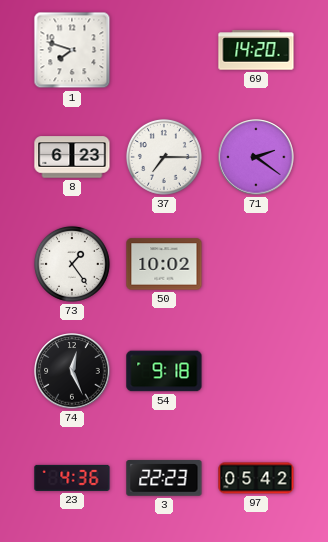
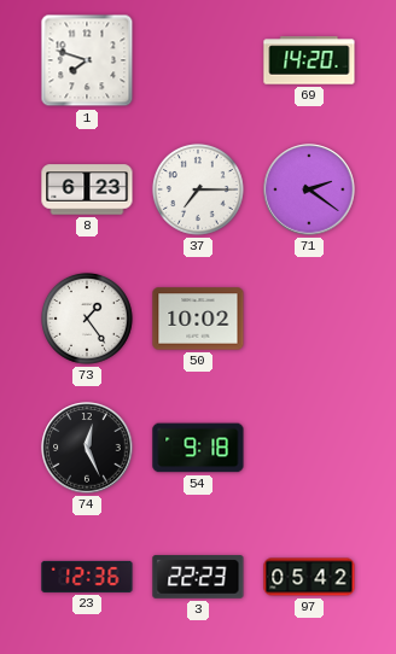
23: 4:36 -> 12:36
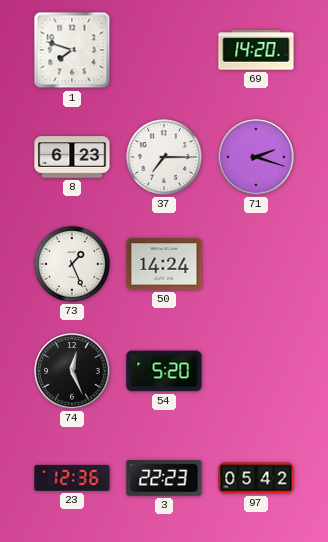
71: 2:21 -> 2:18
73: 1:24 -> 1:26
50: 10:02 -> 14:24
54: 9:18 -> 5:20
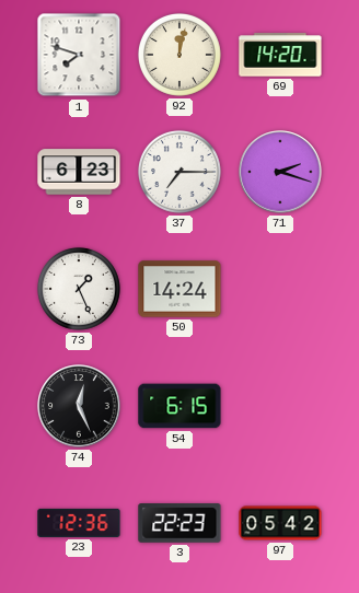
92: none -> 12:02
54: 5:20 -> 6:15
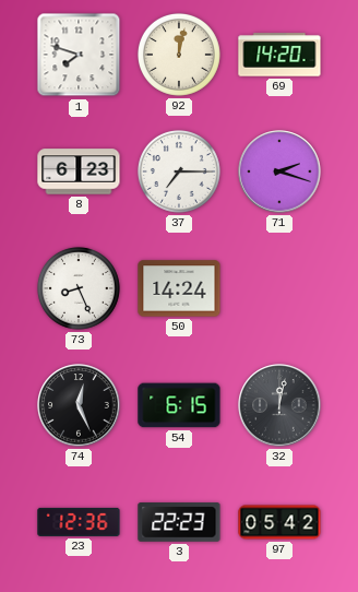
73: 1:26 -> 8:26
32: none -> 12:02
